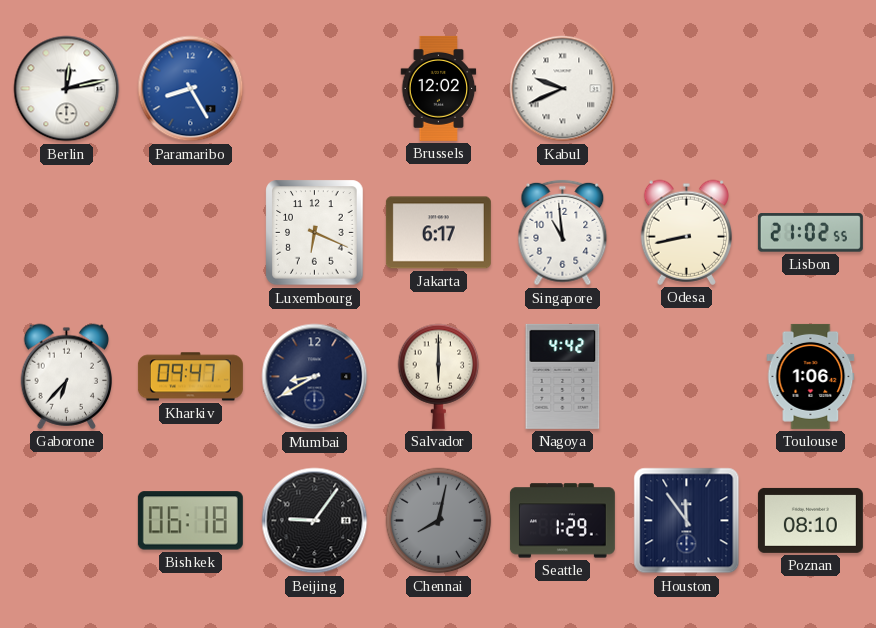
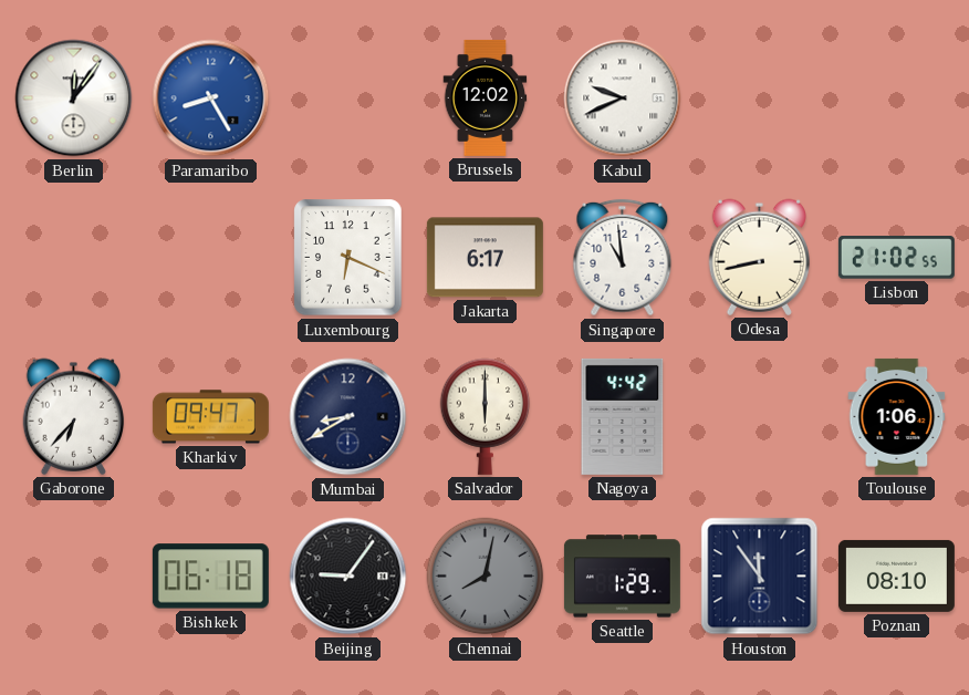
Berlin: 12:13 -> 12:06
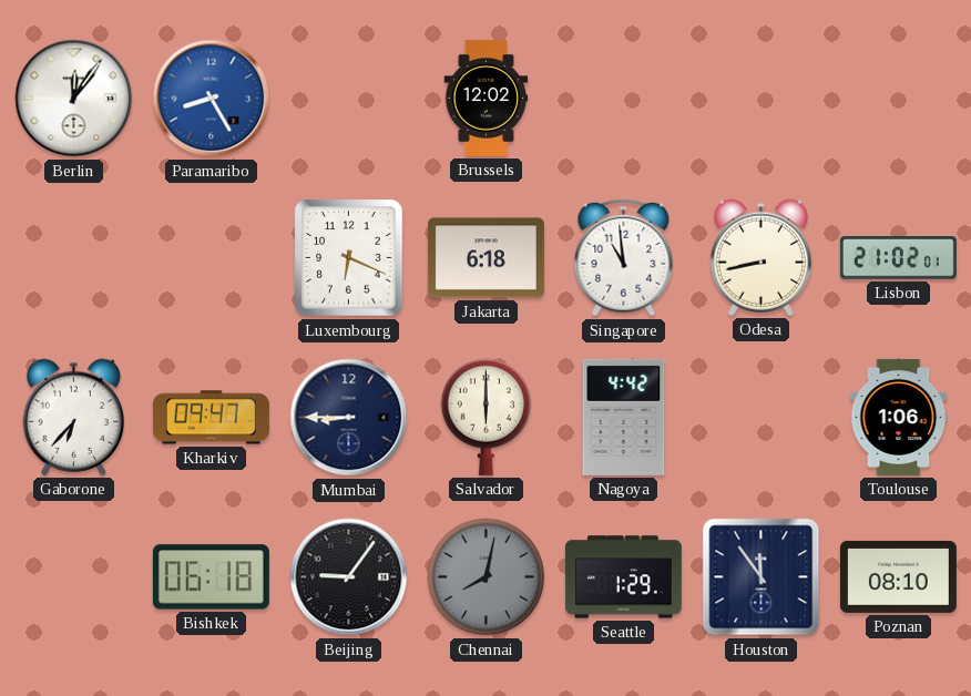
Kabul: 9:41 -> none
Jakarta: 6:17 -> 6:18
Lisbon: 21:02:55 -> 21:02:01
Mumbai: 8:40 -> 8:45
